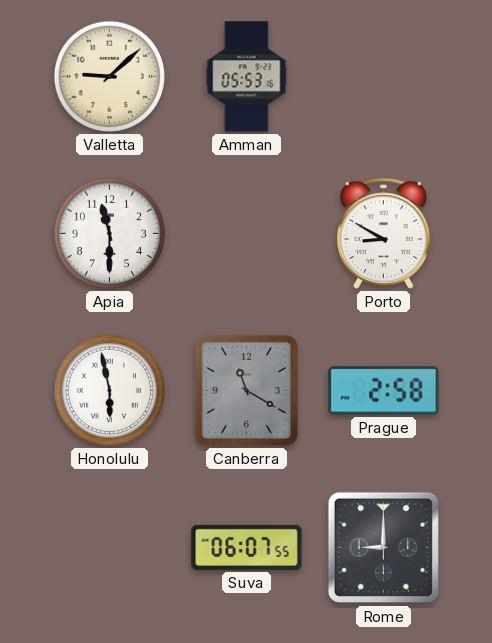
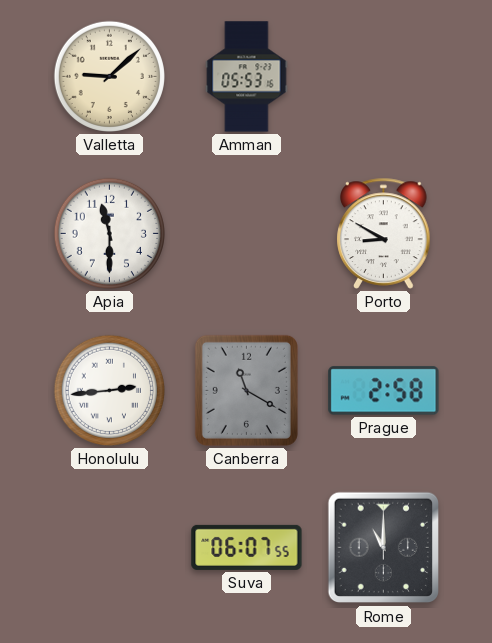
Honolulu: 5:58 -> 2:44
Rome: 9:00 -> 11:00
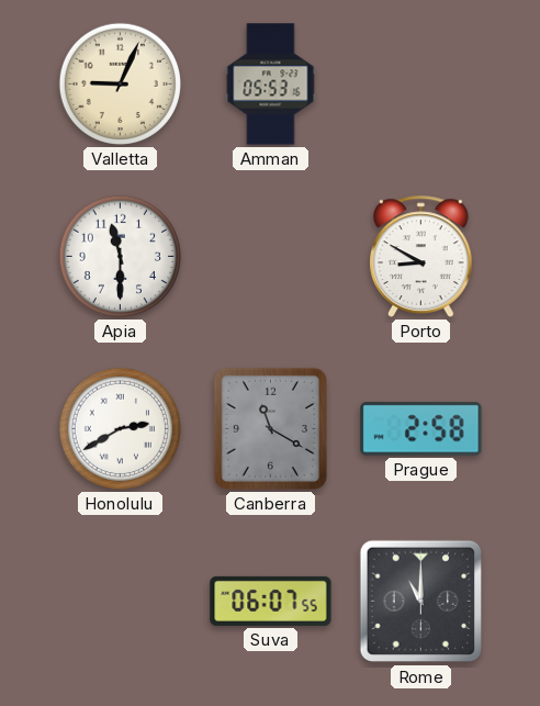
Valletta: 9:08 -> 9:04
Honolulu: 2:44 -> 2:40
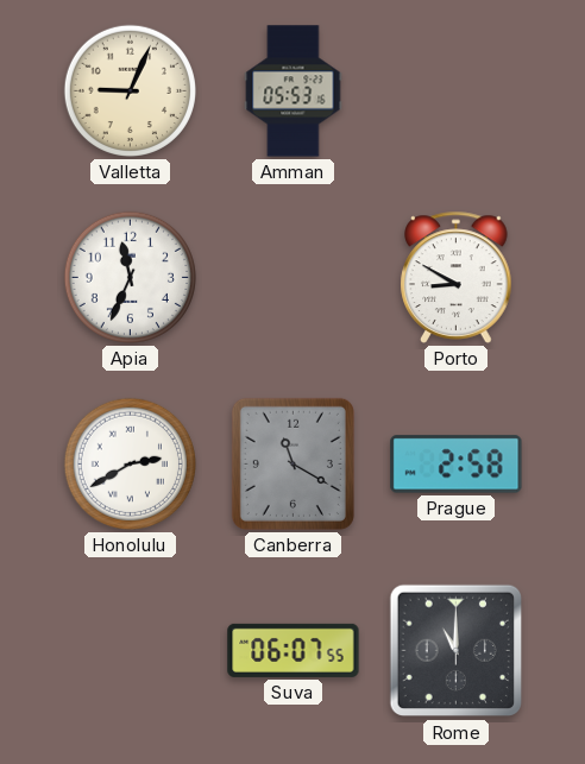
Apia: 11:30 -> 11:34
